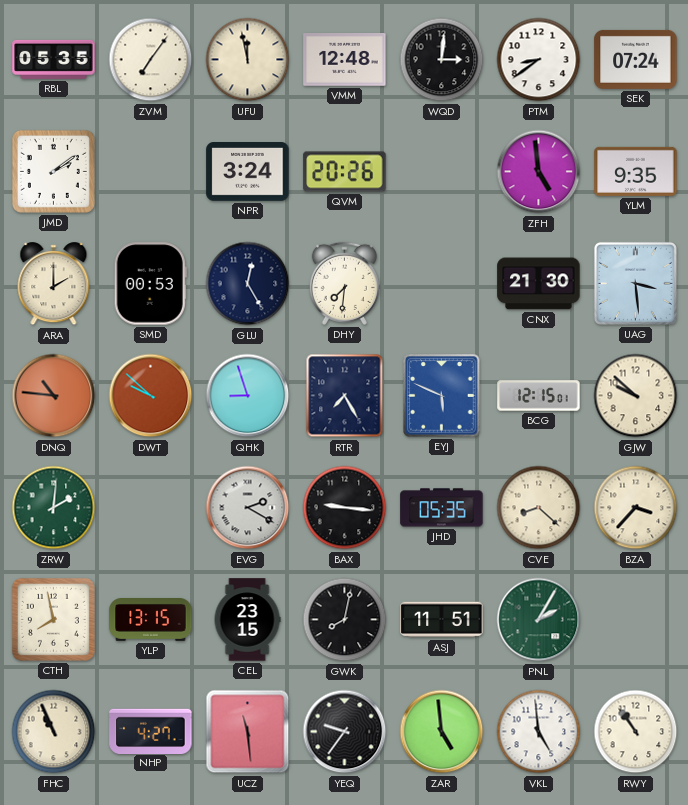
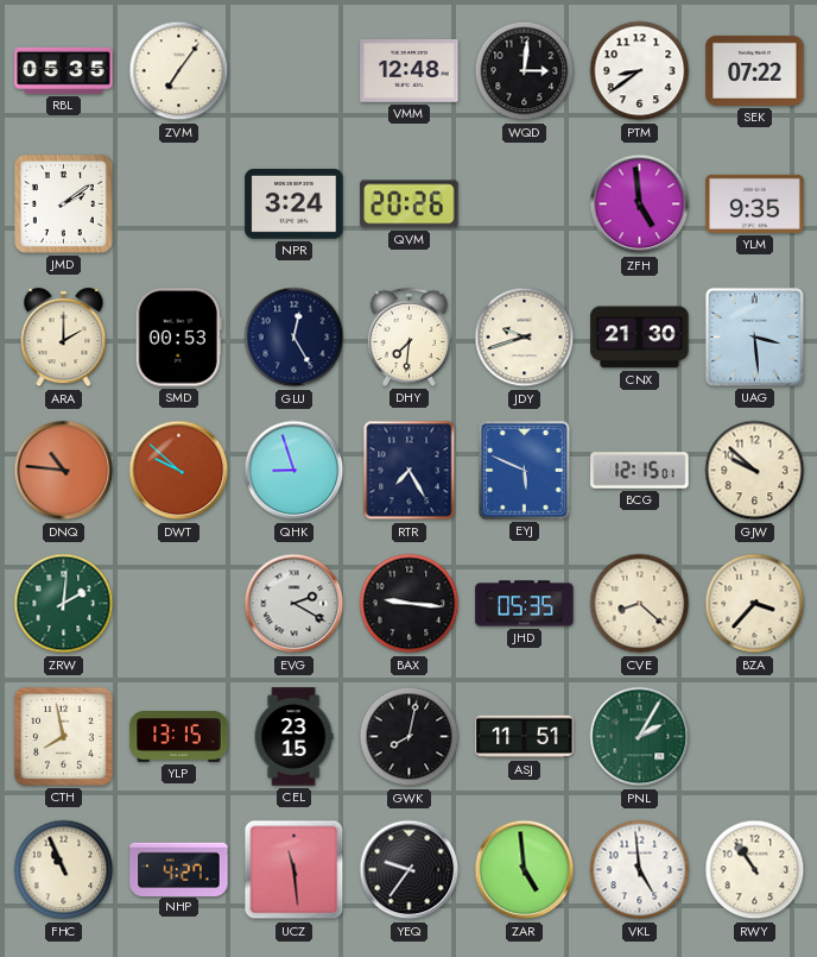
UFU: 11:58 -> none
SEK: 07:24 -> 07:22
JDY: none -> 9:42
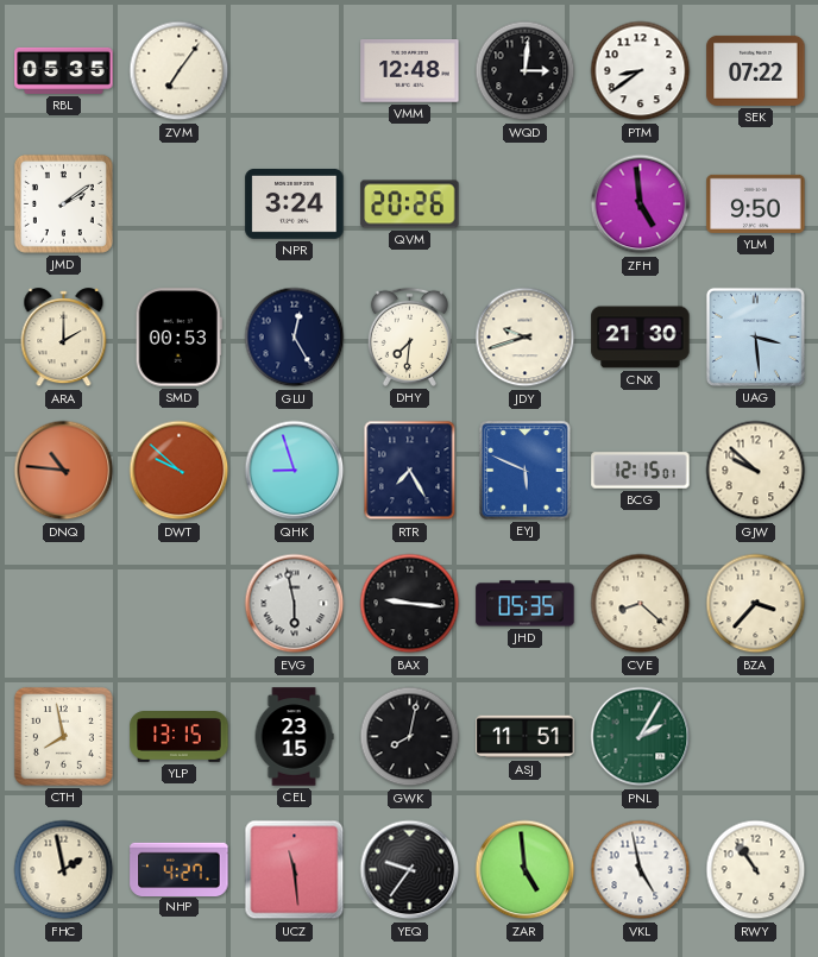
YLM: 9:35 -> 9:50
ZRW: 2:01 -> none
EVG: 2:20 -> 5:58
FHC: 10:56 -> 1:58
VKL: 4:59 -> 4:58
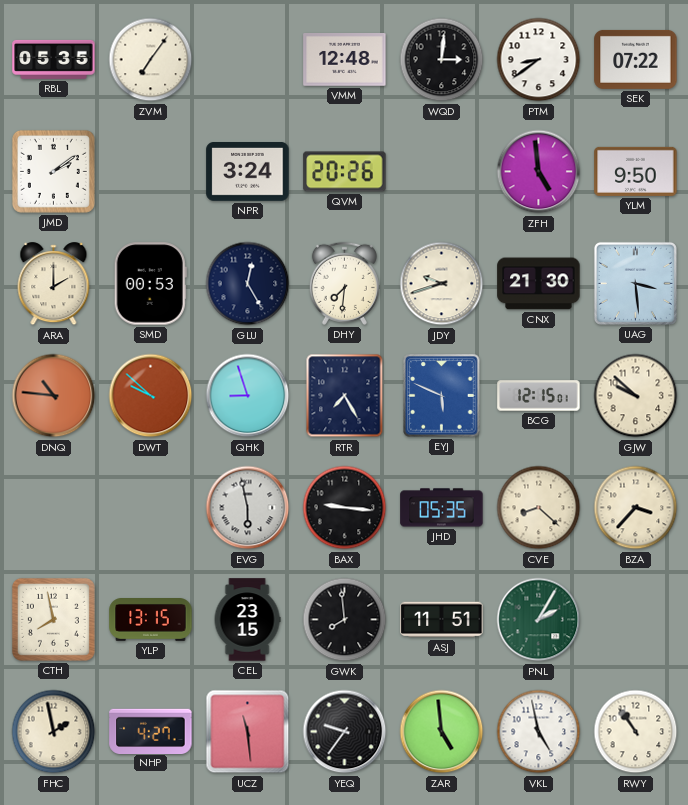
GWK: 8:02 -> 7:59
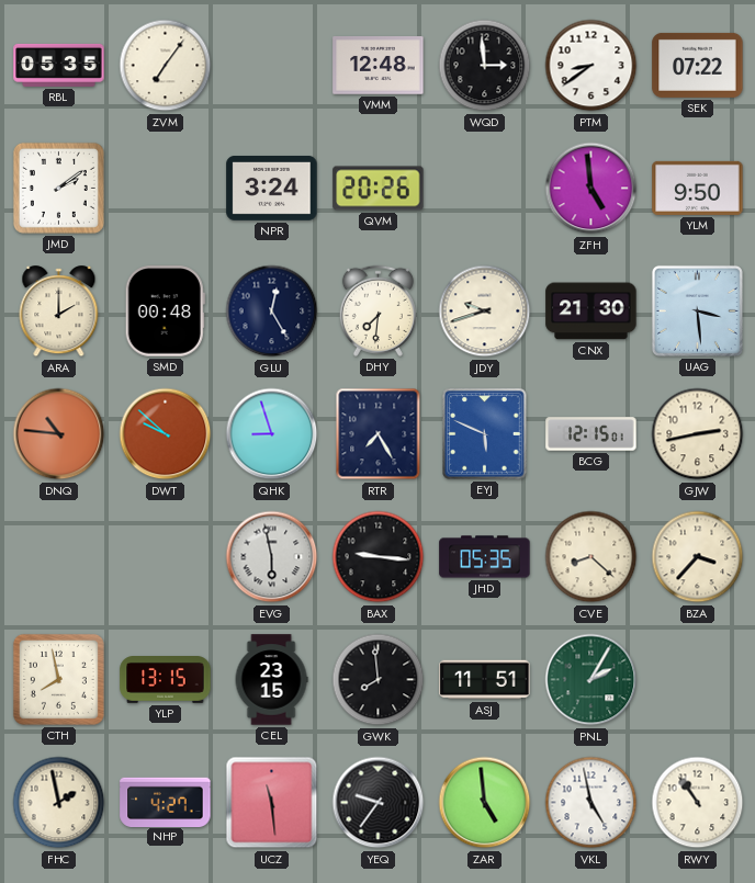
WQD: 3:01 -> 2:59
SMD: 00:53 -> 00:48
GJW: 9:52 -> 2:43
